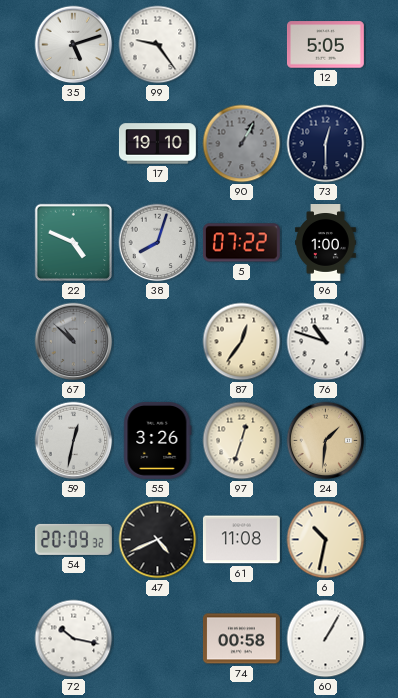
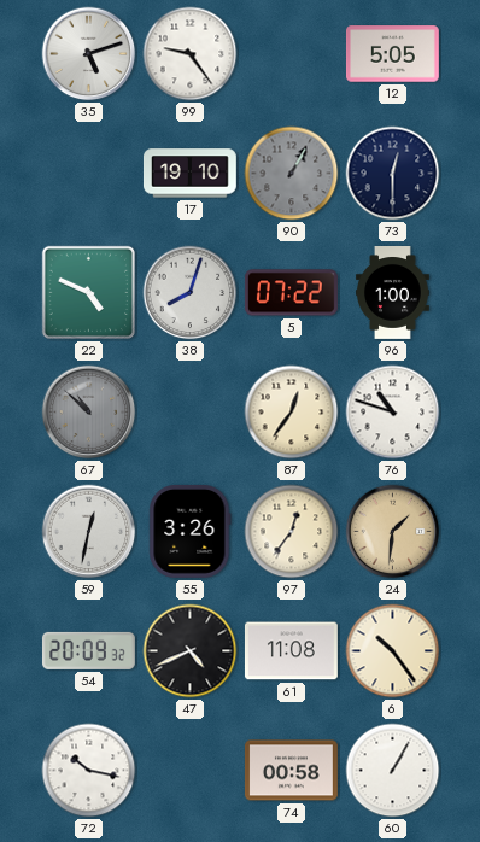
97: 12:33 -> 12:36
6: 10:32 -> 10:24
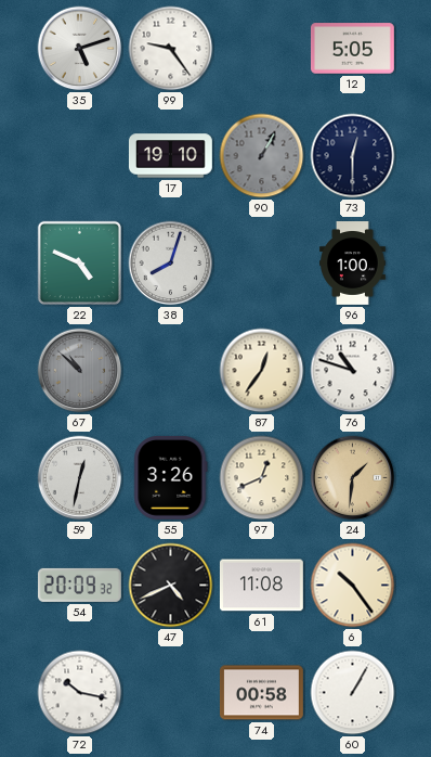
5: 07:22 -> none
97: 12:36 -> 12:41
